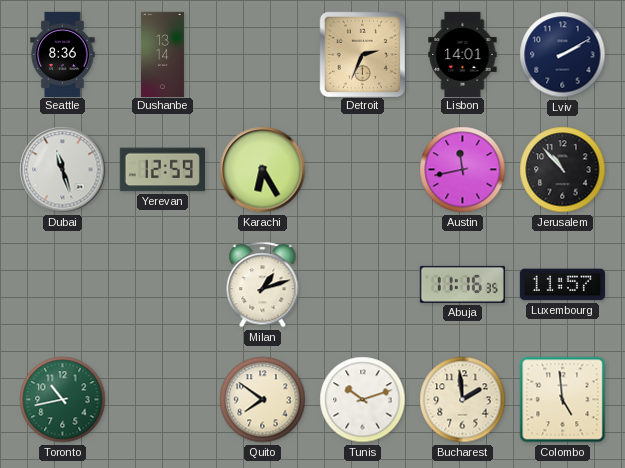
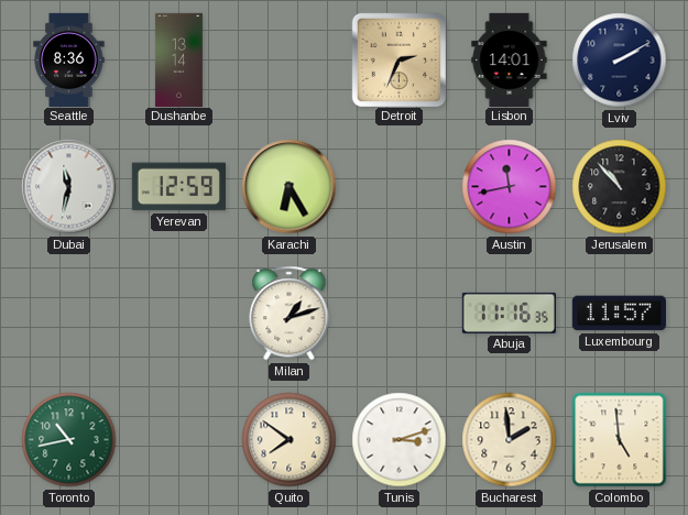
Dubai: 11:27 -> 11:32
Tunis: 10:12 -> 3:12
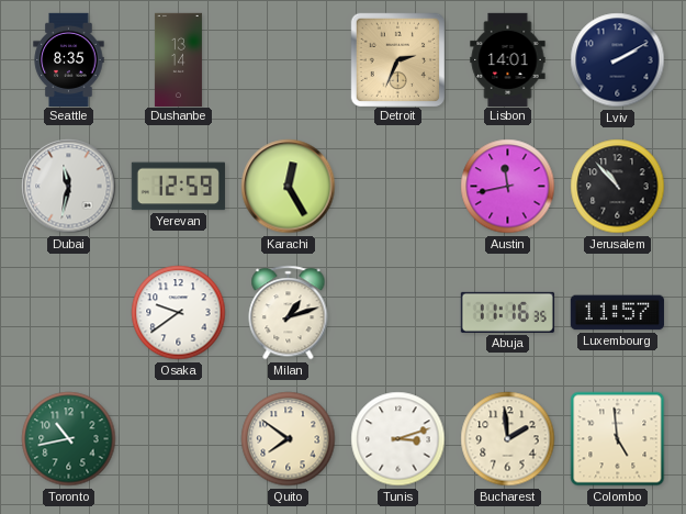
Seattle: 8:36 -> 8:35
Karachi: 6:25 -> 12:25
Osaka: none -> 9:39
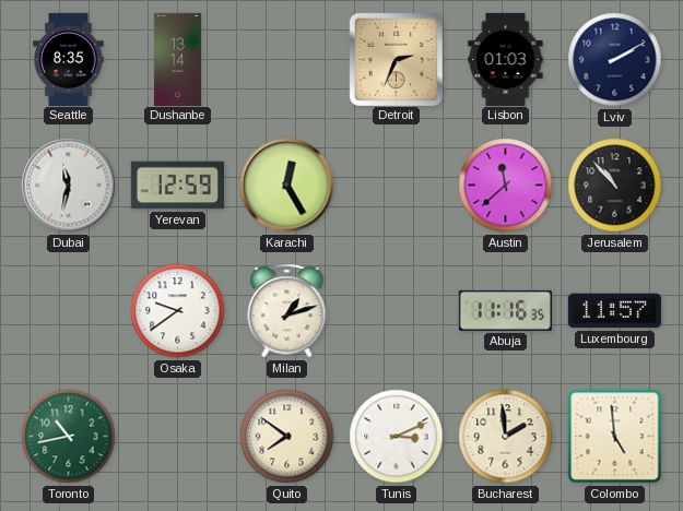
Lisbon: 14:01 -> 01:03
Austin: 11:43 -> 11:38
Tunis: 3:12 -> 3:11
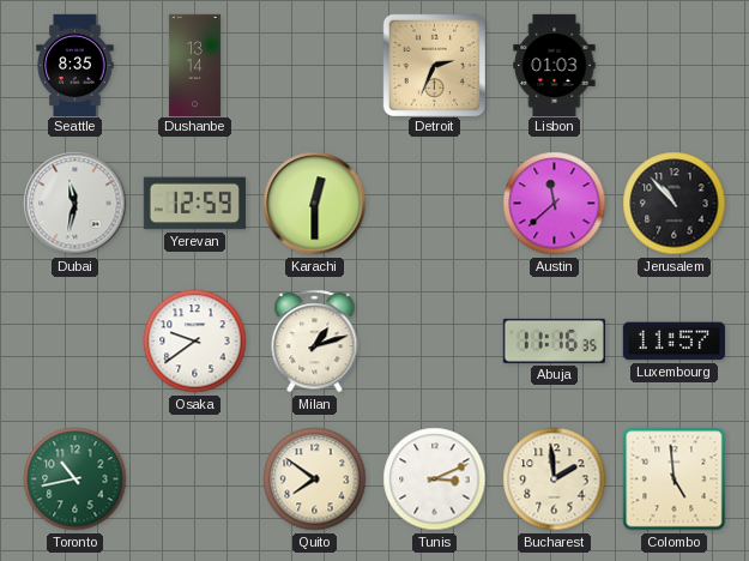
Lviv: 2:10 -> none
Karachi: 12:25 -> 12:30
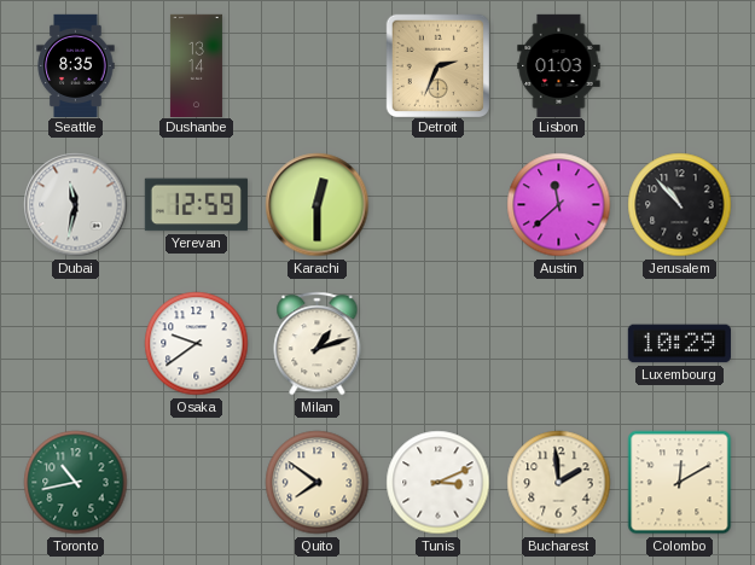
Abuja: 11:16 -> none
Luxembourg: 11:57 -> 10:29
Colombo: 4:59 -> 12:10
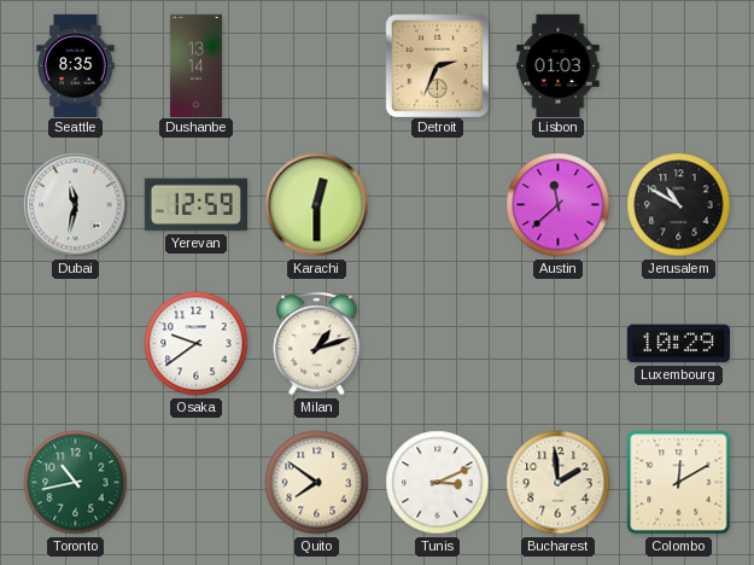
Jerusalem: 10:53 -> 10:50
